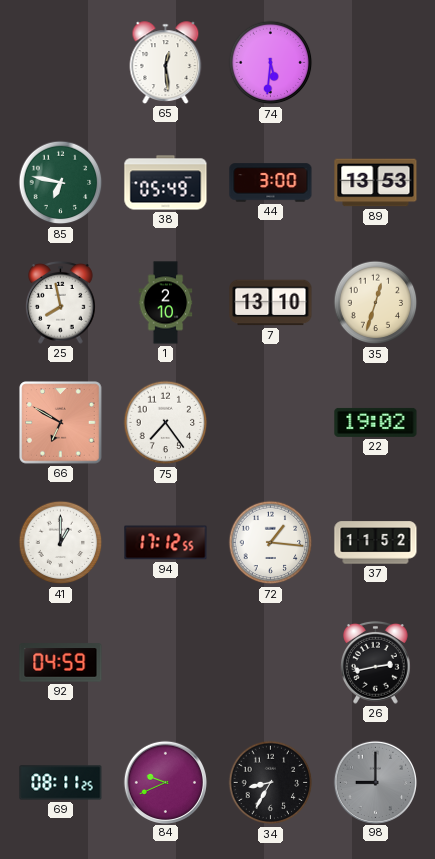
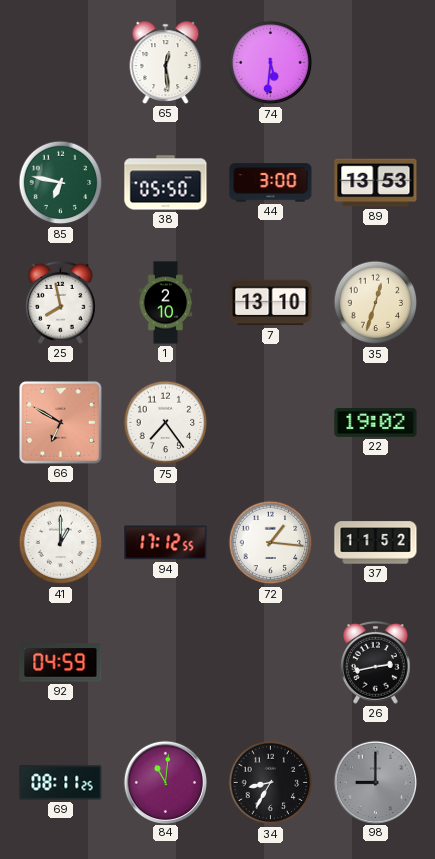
38: 05:49 -> 05:50
84: 9:41 -> 11:01
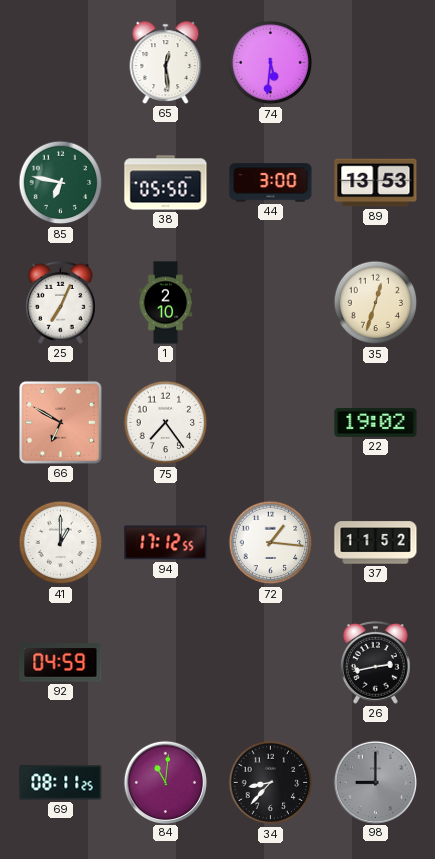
25: 7:58 -> 7:04
7: 13:10 -> none
34: 8:35 -> 8:37
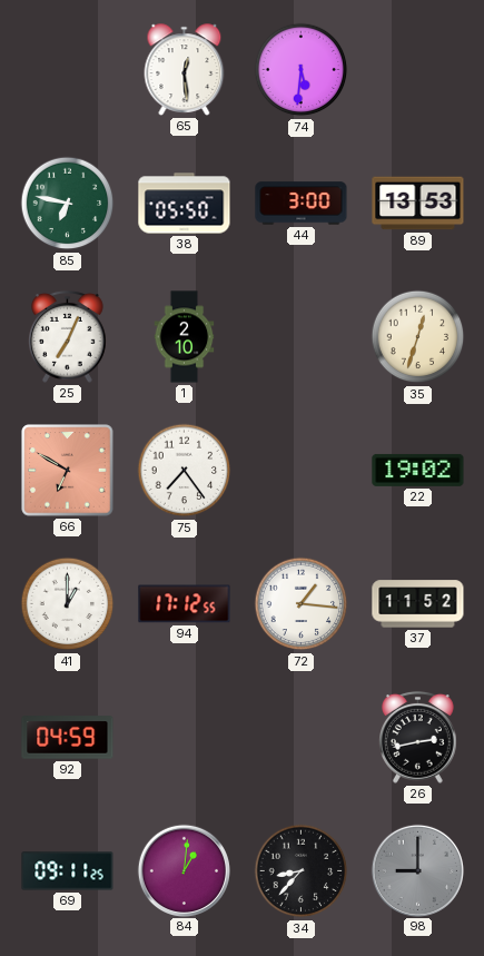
69: 08:11 -> 09:11
84: 11:01 -> 1:01
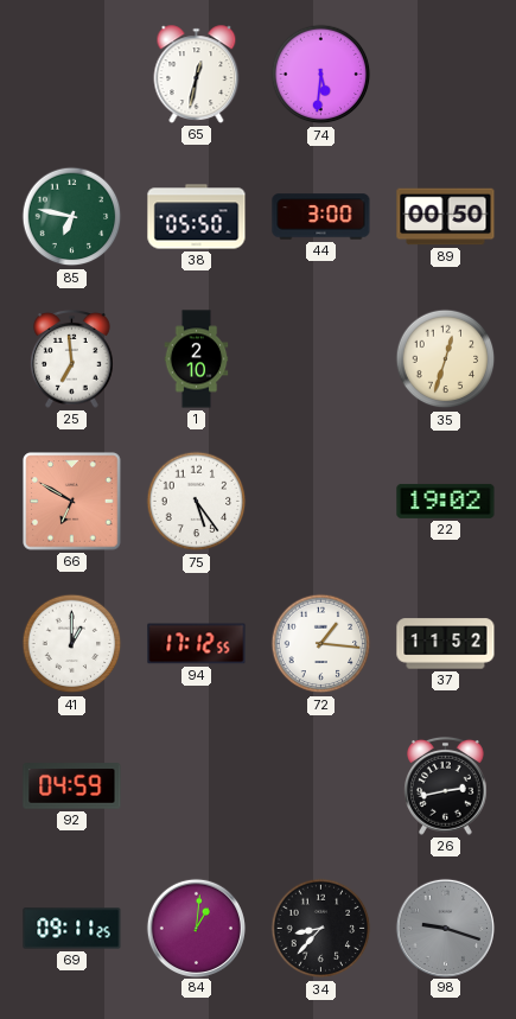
65: 12:29 -> 12:32
89: 13:53 -> 00:50
25: 7:04 -> 6:59
75: 7:24 -> 5:24
98: 9:00 -> 9:18
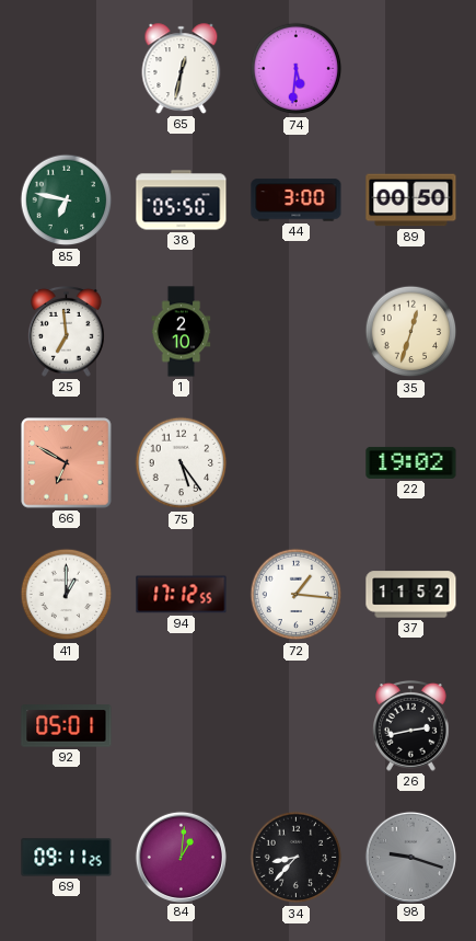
92: 04:59 -> 05:01
